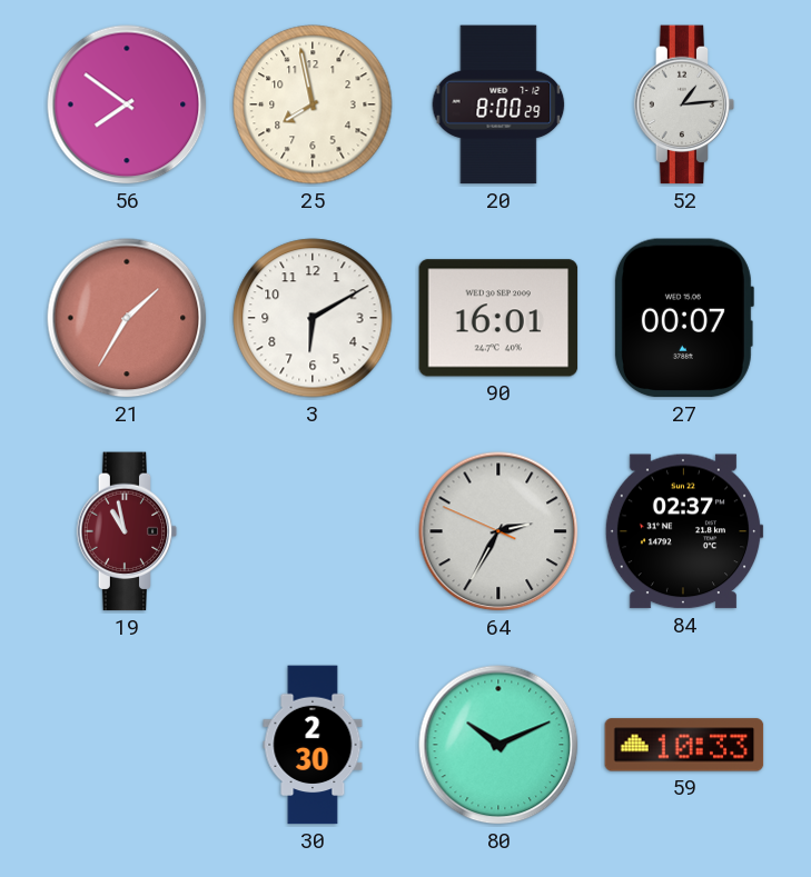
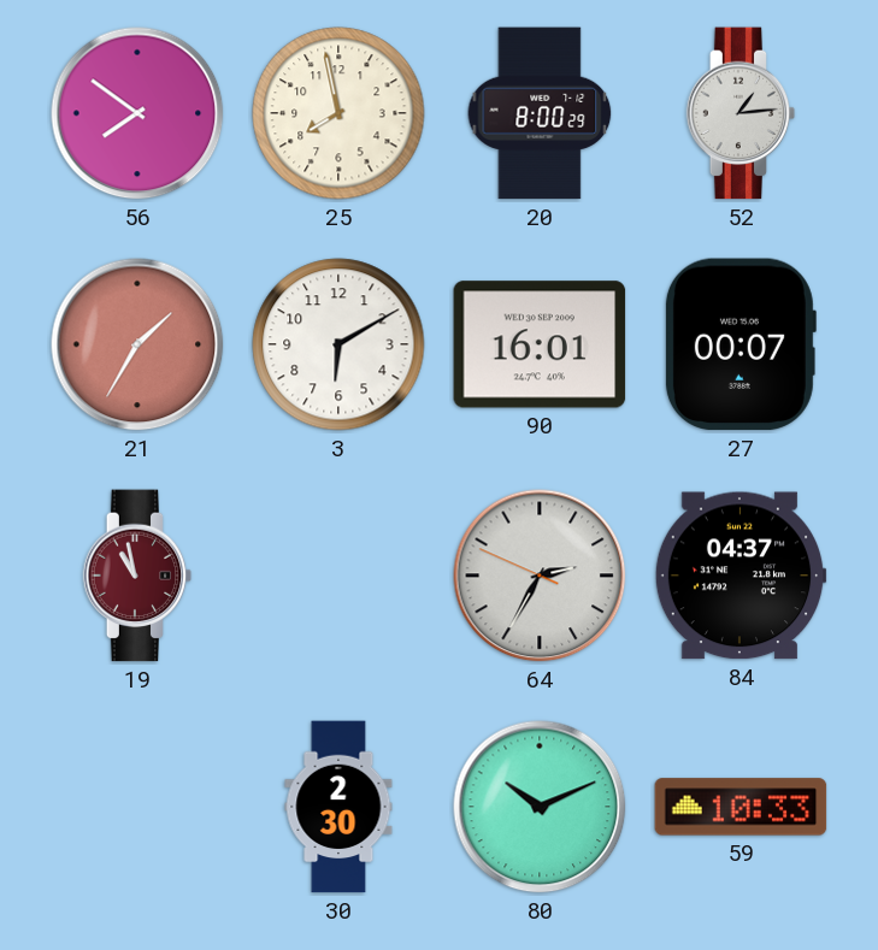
84: 02:37 -> 04:37
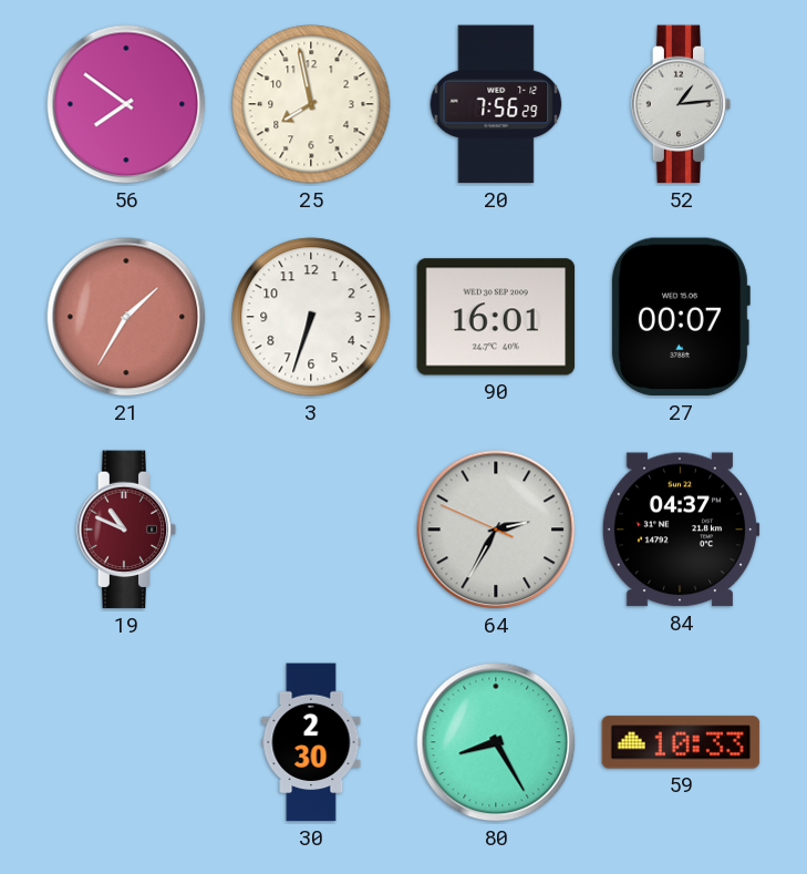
20: 8:00 -> 7:56
3: 6:10 -> 6:33
19: 10:58 -> 10:49
80: 10:11 -> 8:25
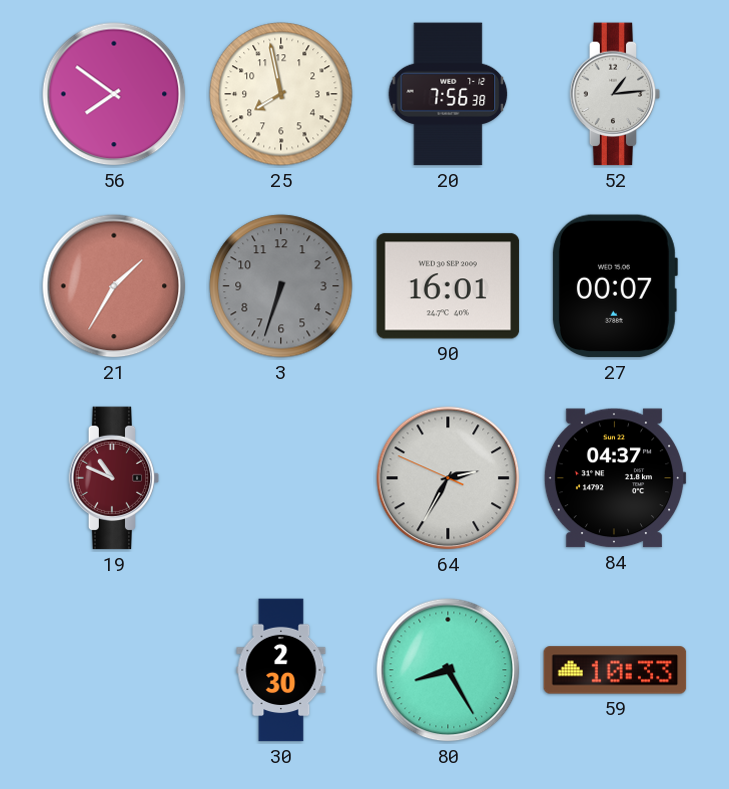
20: 7:56:29 -> 7:56:38
3 dial: white -> grey
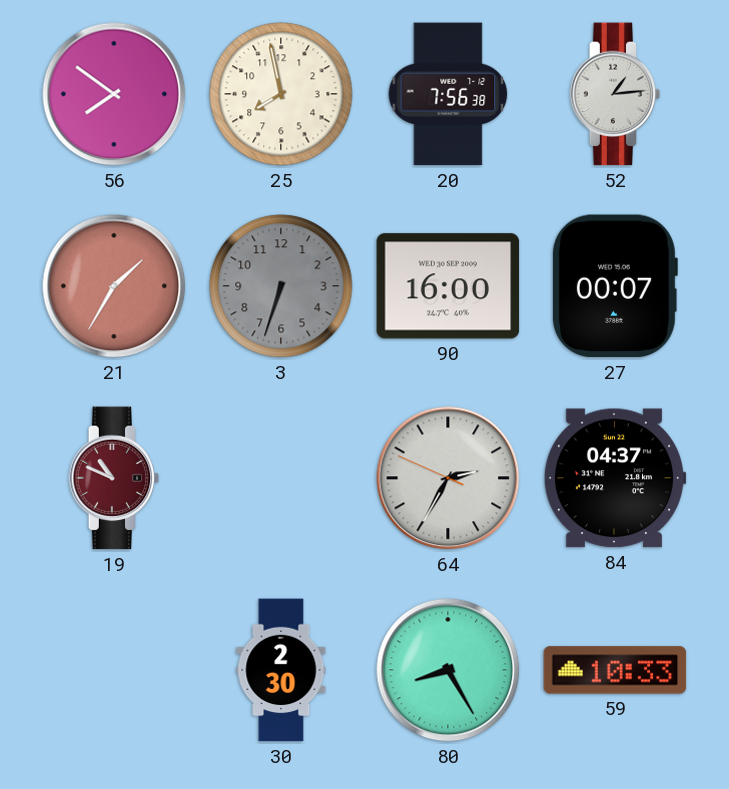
90: 16:01 -> 16:00
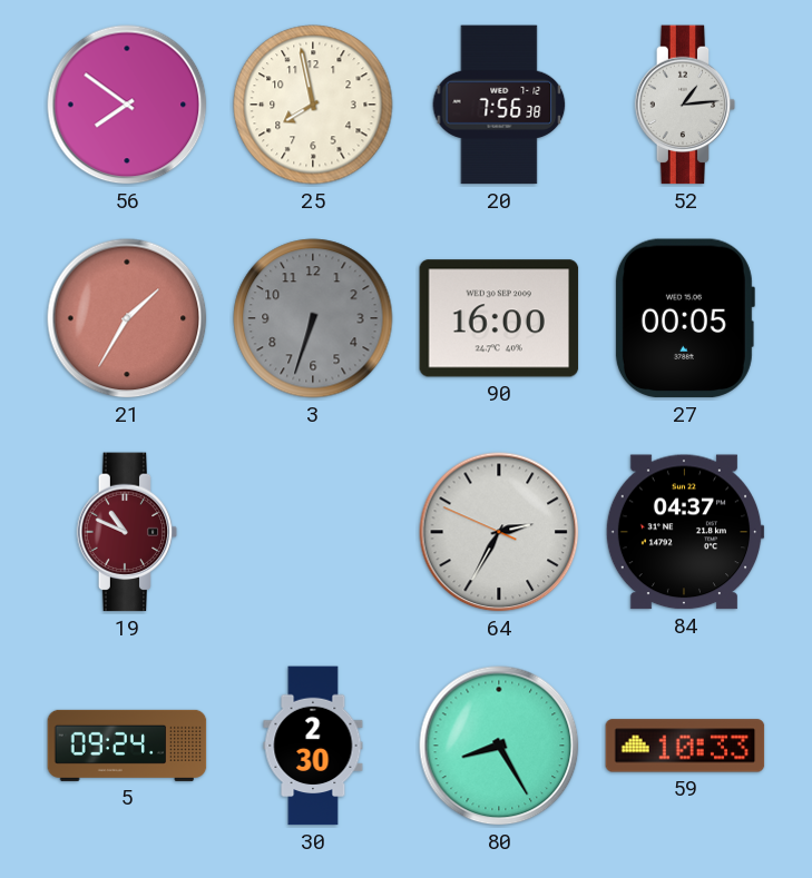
27: 00:07 -> 00:05
5: none -> 09:24
